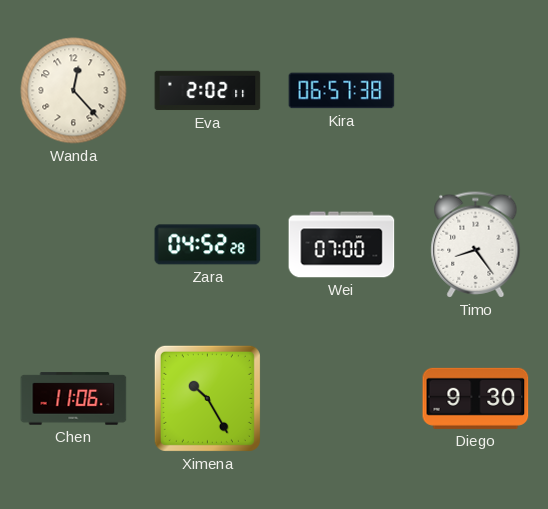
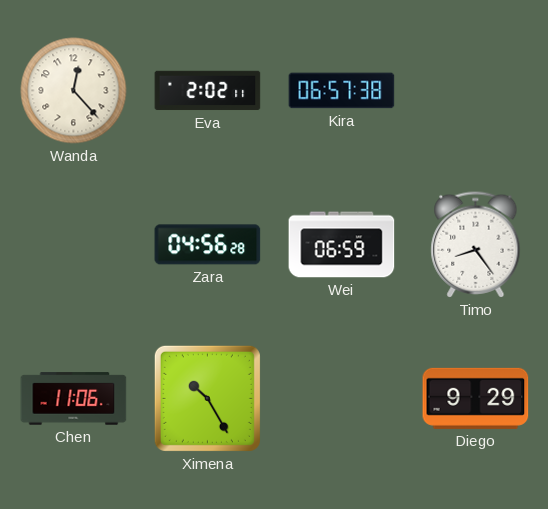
Zara: 04:52 -> 04:56
Wei: 07:00 -> 06:59
Diego: 9:30 -> 9:29
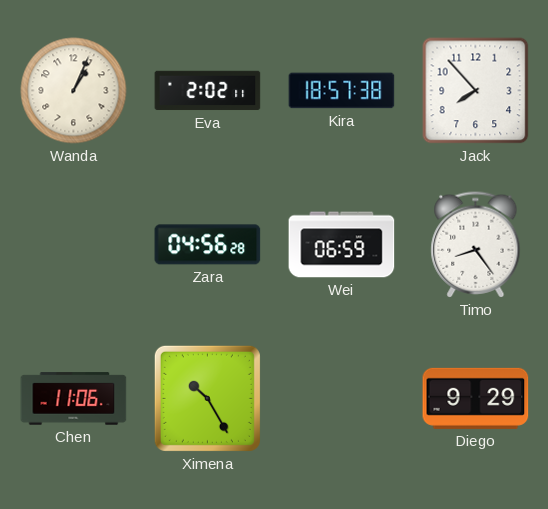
Wanda: 12:23 -> 1:04
Kira: 06:57 -> 18:57
Jack: none -> 7:53
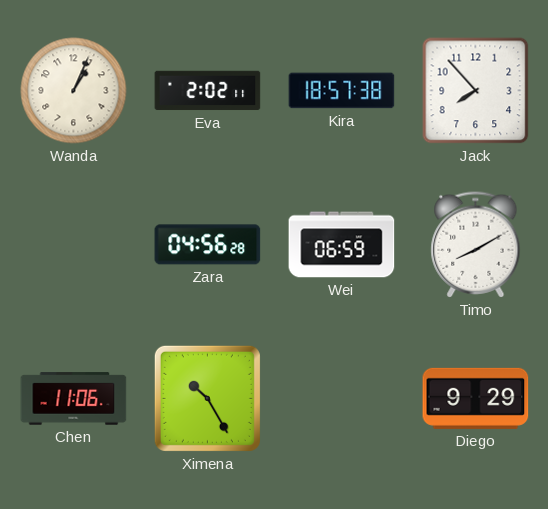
Timo: 8:24 -> 8:10
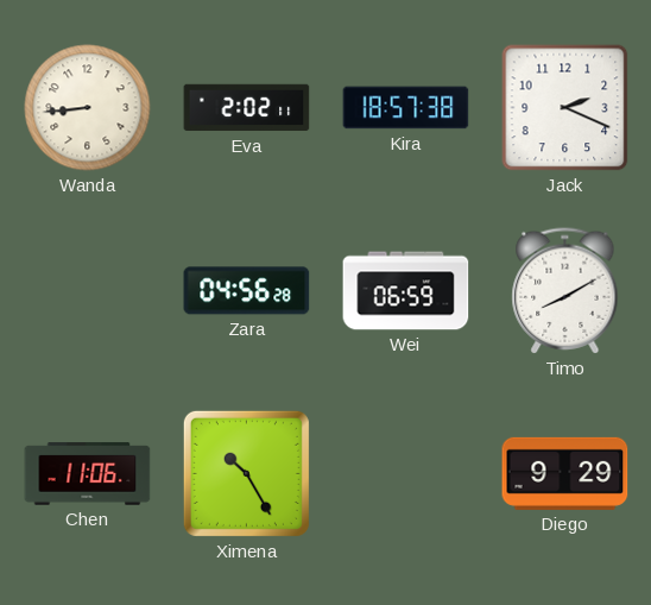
Wanda: 1:04 -> 8:44
Jack: 7:53 -> 2:19
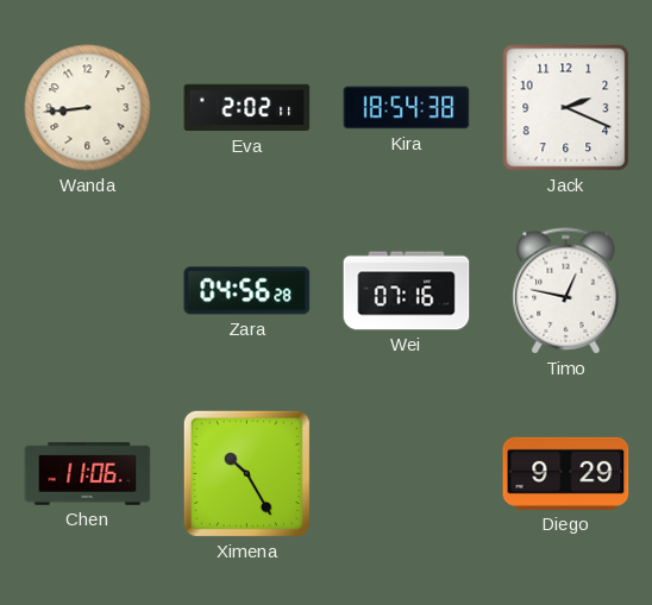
Kira: 18:57 -> 18:54
Wei: 06:59 -> 07:16
Timo: 8:10 -> 12:47
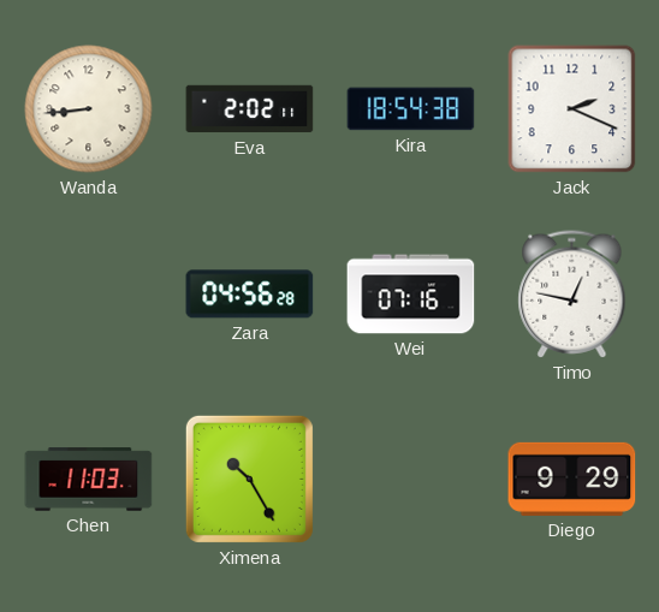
Chen: 11:06 -> 11:03
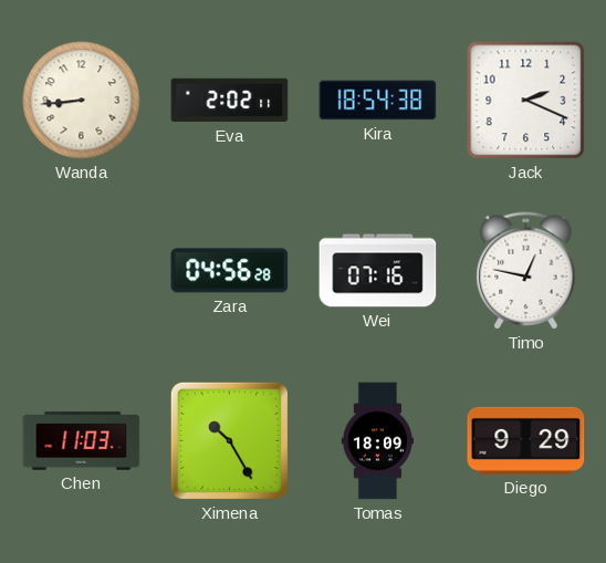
Tomas: none -> 18:09
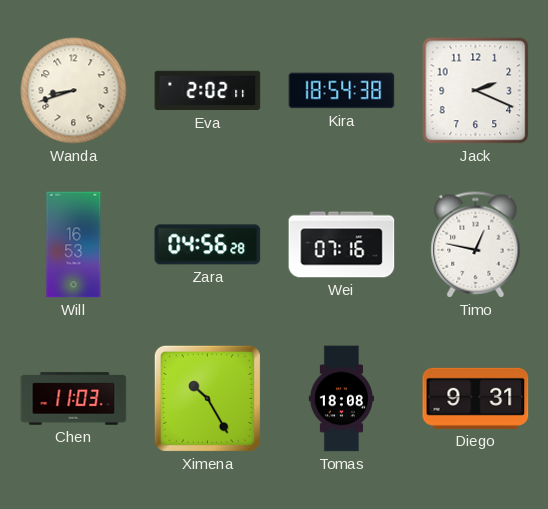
Wanda: 8:44 -> 8:42
Will: none -> 16:53
Tomas: 18:09 -> 18:08
Diego: 9:29 -> 9:31
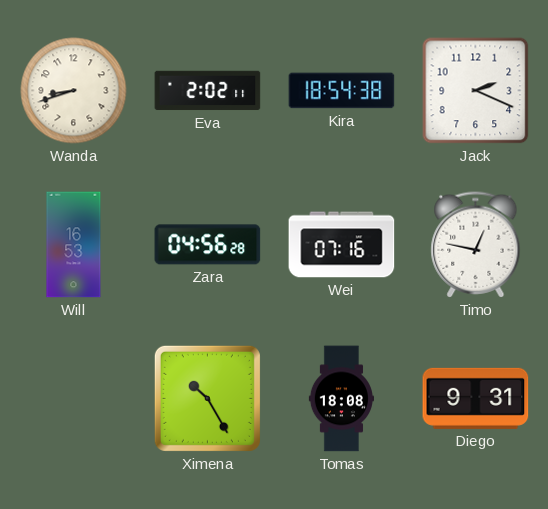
Chen: 11:03 -> none
